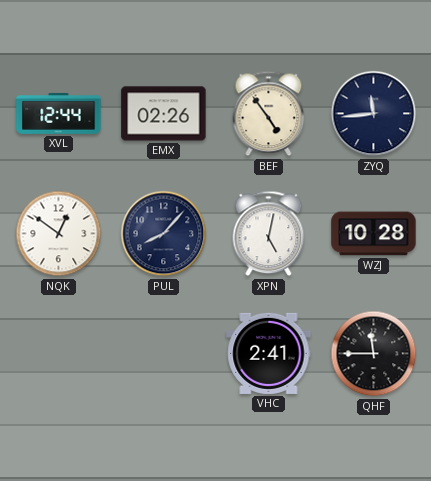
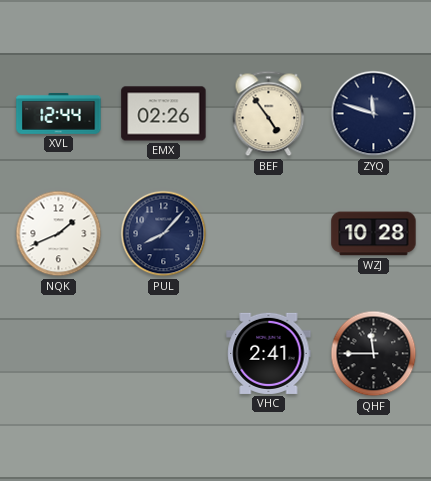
ZYQ: 11:44 -> 11:48
NQK: 12:51 -> 1:41
XPN: 5:02 -> none
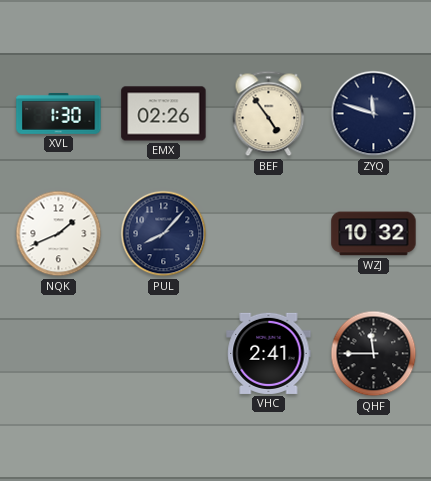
XVL: 12:44 -> 1:30
WZJ: 10:28 -> 10:32
